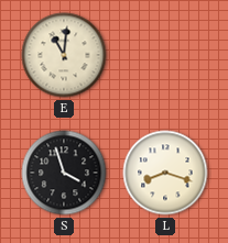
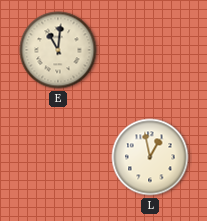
S: 3:57 -> none
L: 8:18 -> 12:58
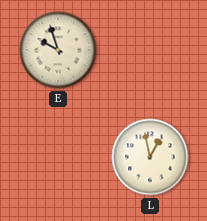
E: 11:01 -> 9:57
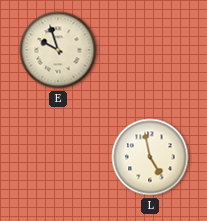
L: 12:58 -> 4:58
